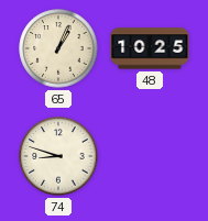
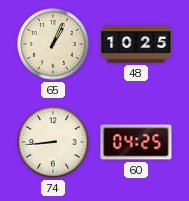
74: 8:48 -> 8:44
60: none -> 04:25
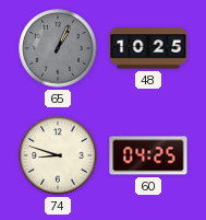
65 dial: cream -> grey
74: 8:44 -> 8:48
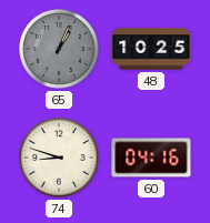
60: 04:25 -> 04:16
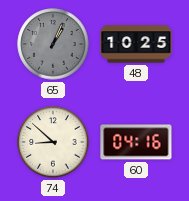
74: 8:48 -> 8:52
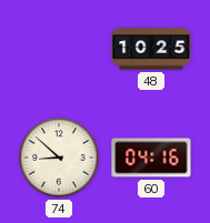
65: 1:04 -> none
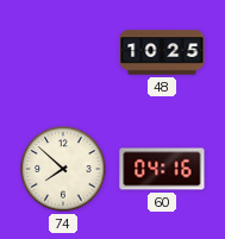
74: 8:52 -> 7:52
